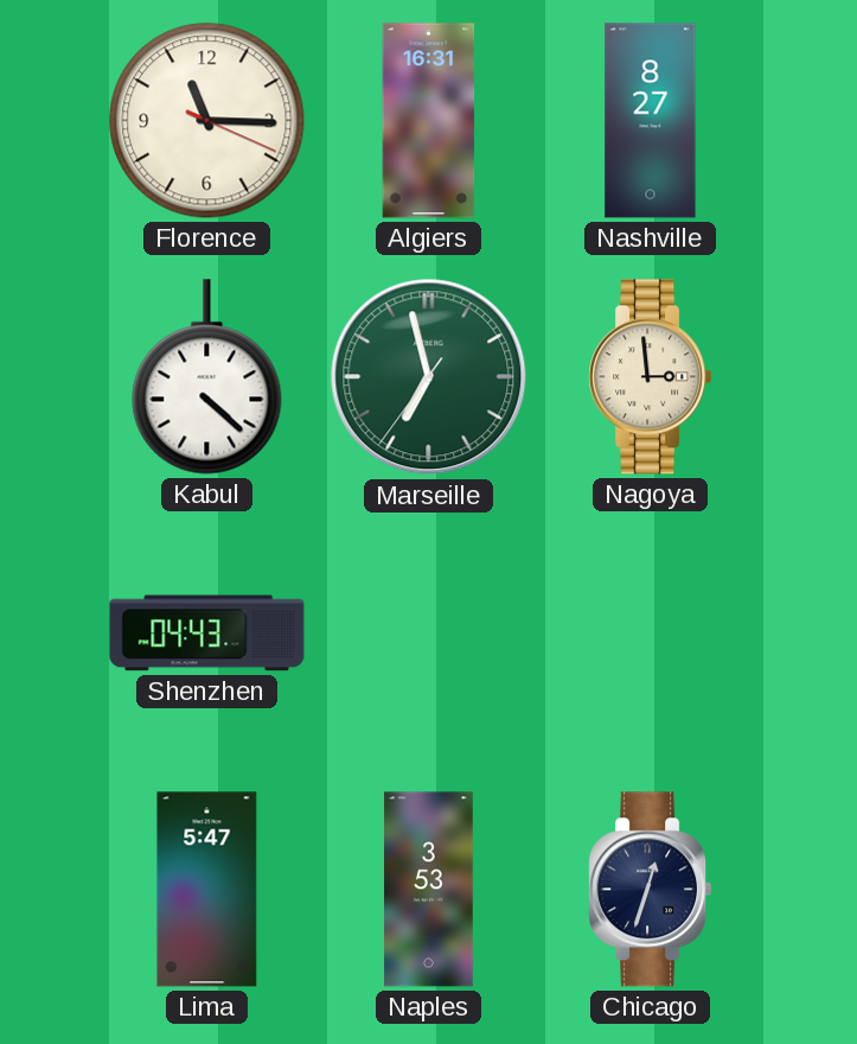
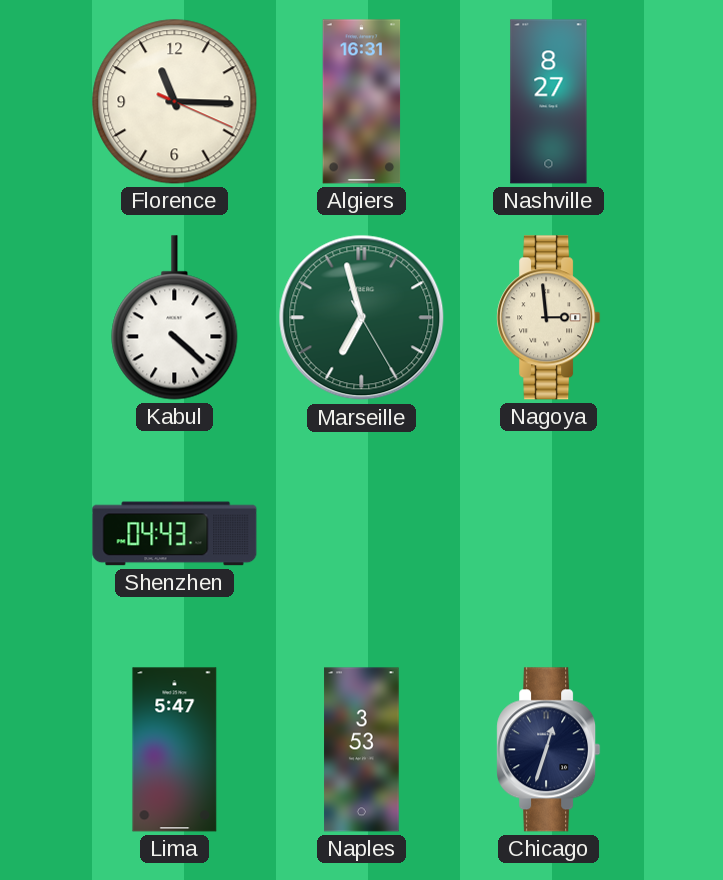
Marseille: 6:57:36 -> 6:57:25
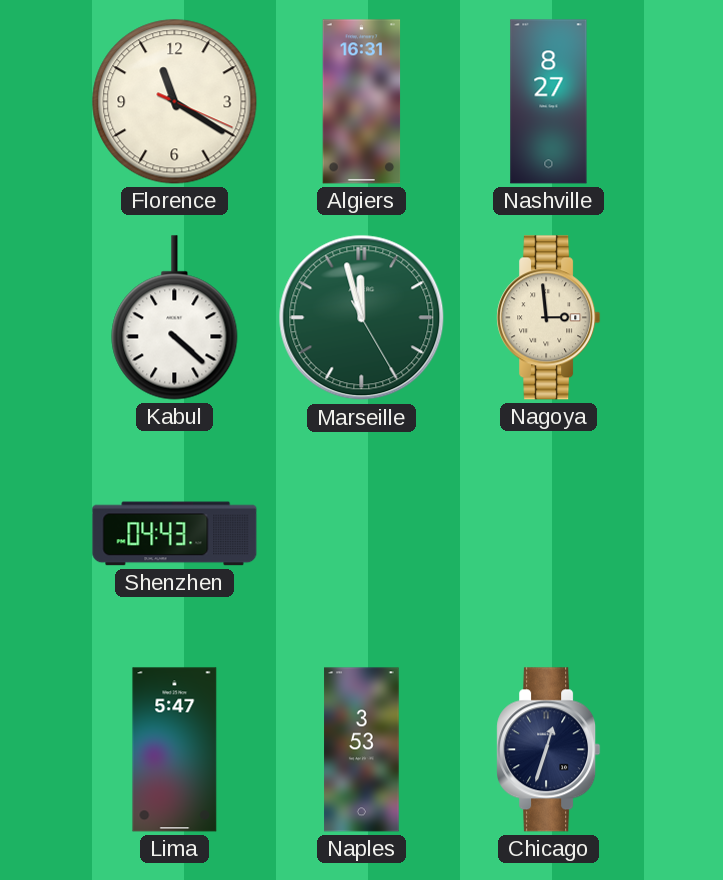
Florence: 11:15 -> 11:20
Marseille: 6:57 -> 11:57
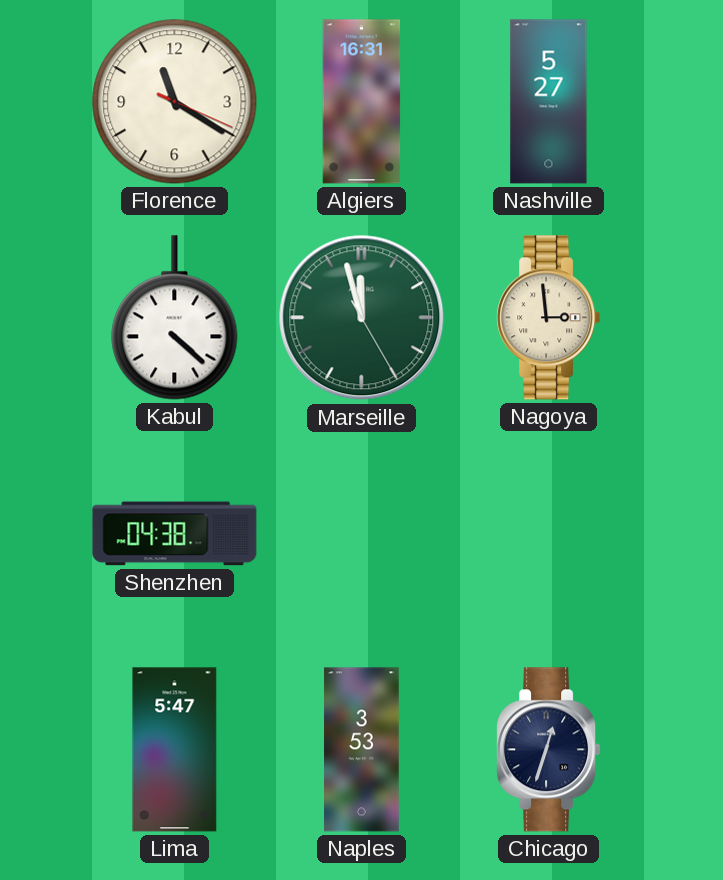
Nashville: 8:27 -> 5:27
Shenzhen: 04:43 -> 04:38
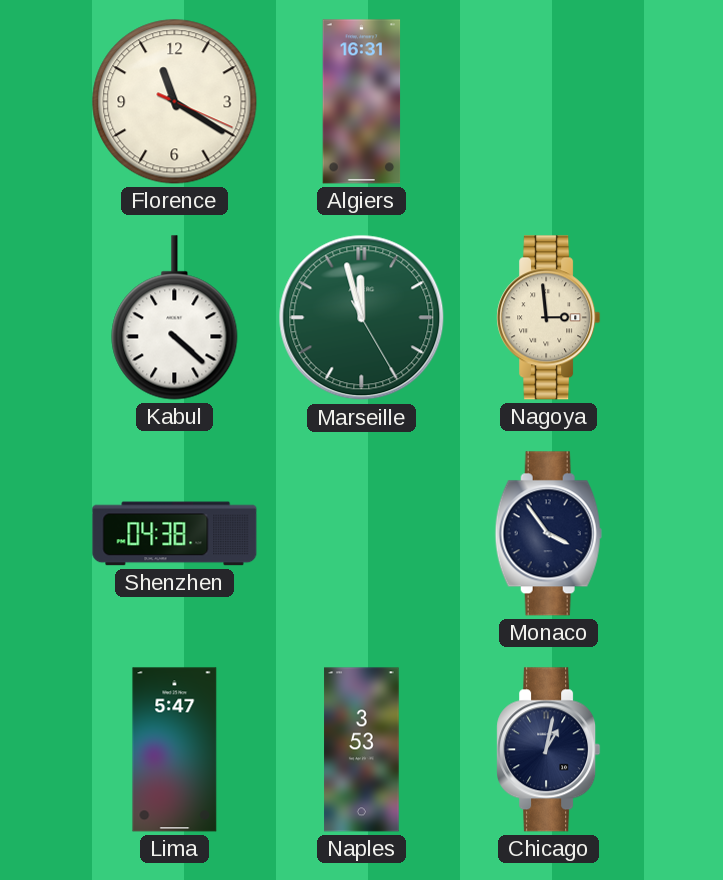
Nashville: 5:27 -> none
Monaco: none -> 3:54
Chicago: 12:33 -> 1:02
